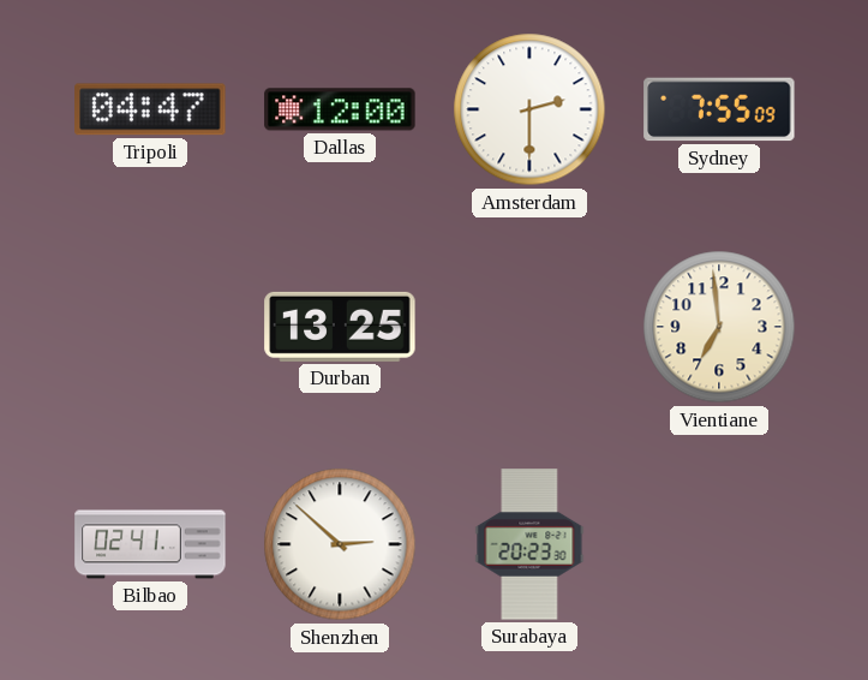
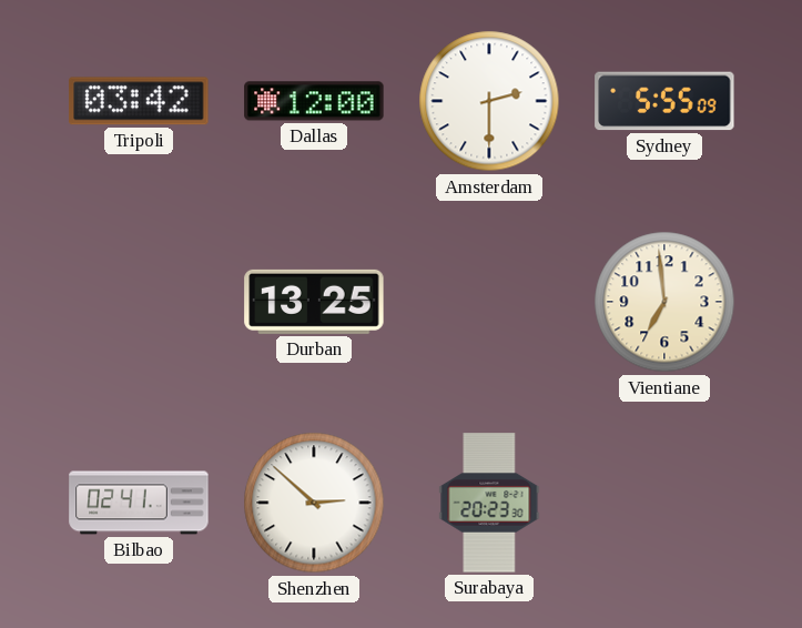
Tripoli: 04:47 -> 03:42
Sydney: 7:55 -> 5:55
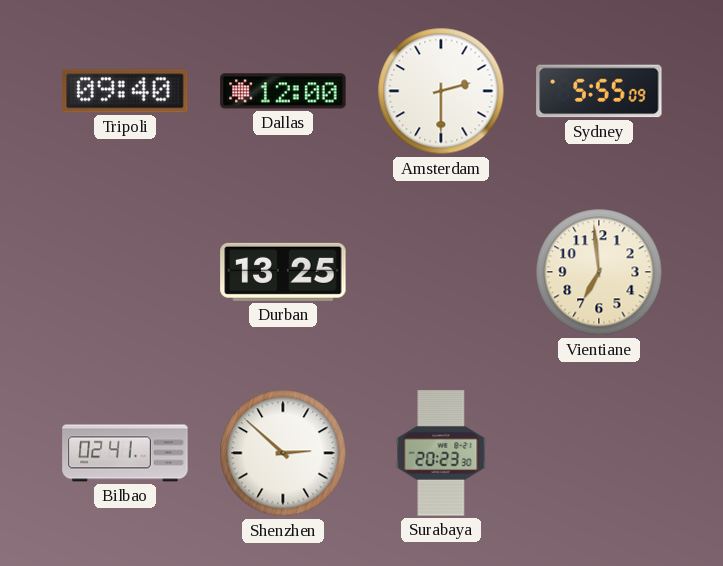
Tripoli: 03:42 -> 09:40
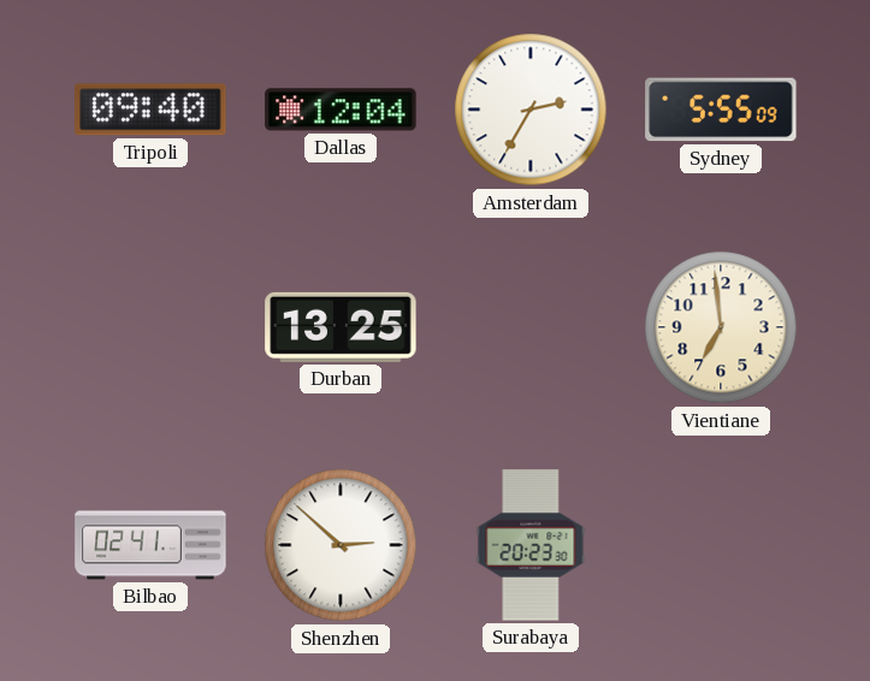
Dallas: 12:00 -> 12:04
Amsterdam: 2:30 -> 2:35
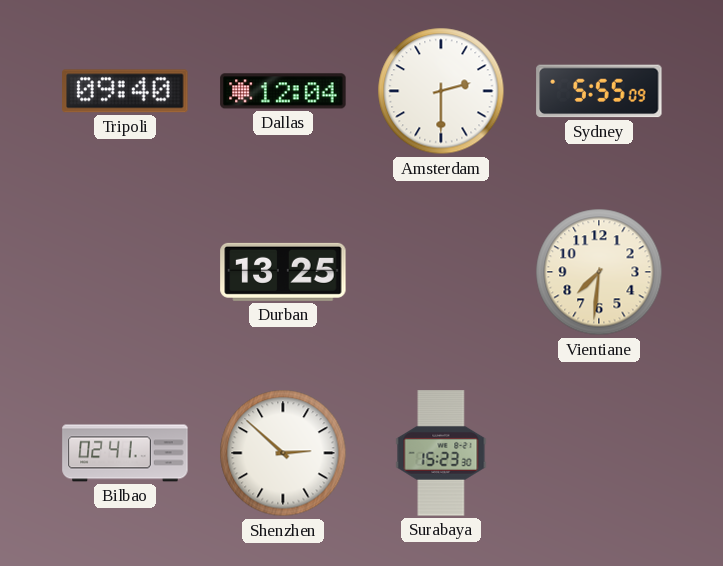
Amsterdam: 2:35 -> 2:30
Vientiane: 6:59 -> 7:31
Surabaya: 20:23 -> 15:23
